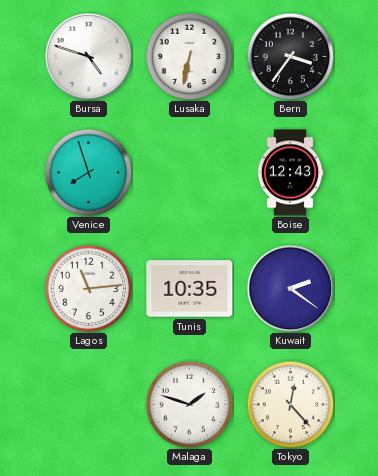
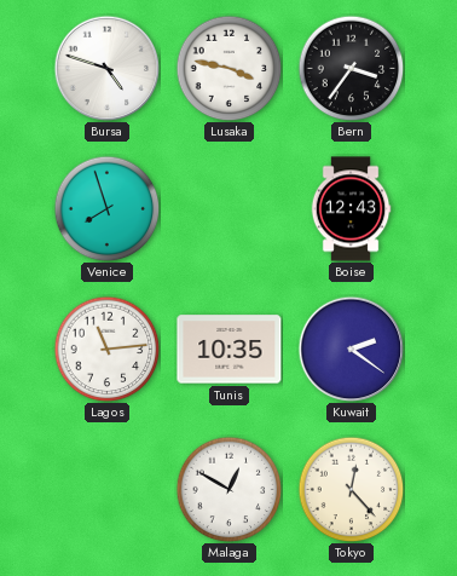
Lusaka: 6:32 -> 3:47
Malaga: 1:48 -> 12:50
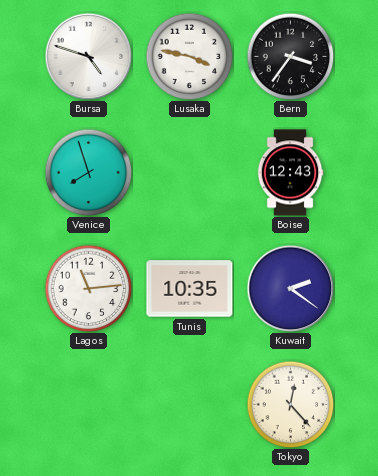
Malaga: 12:50 -> none
